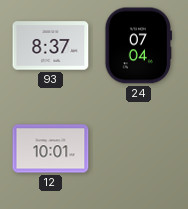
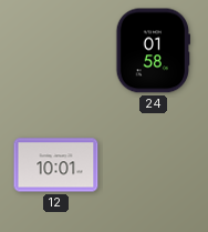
93: 8:37 -> none
24: 07:04 -> 01:58
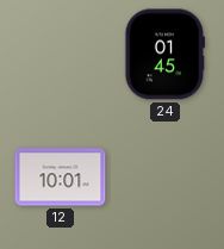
24: 01:58 -> 01:45
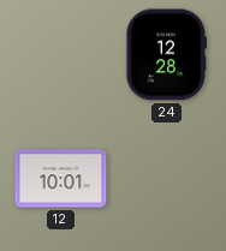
24: 01:45 -> 12:28
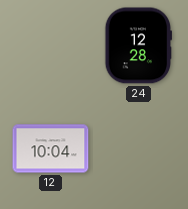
12: 10:01 -> 10:04
